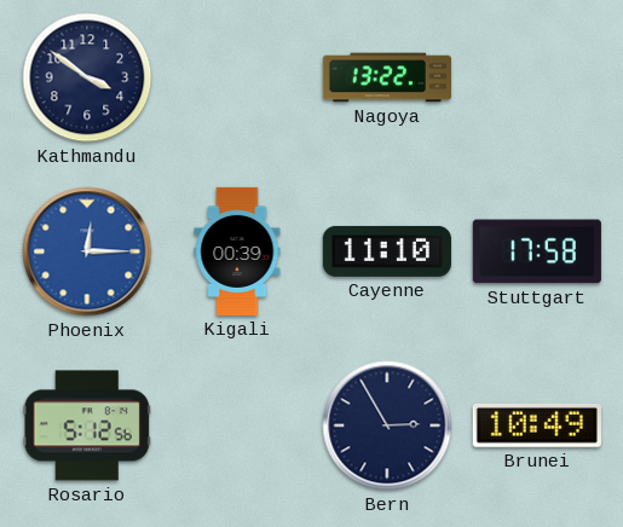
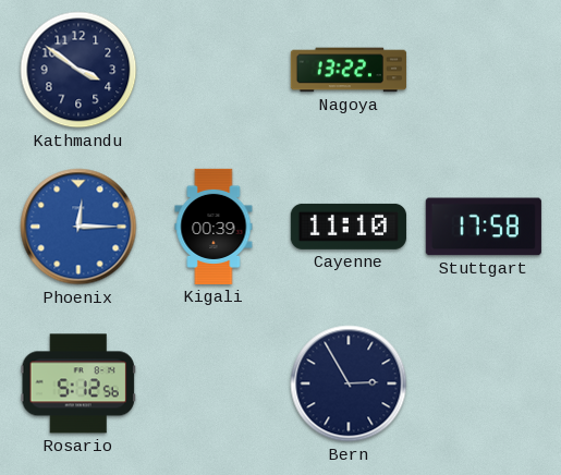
Brunei: 10:49 -> none
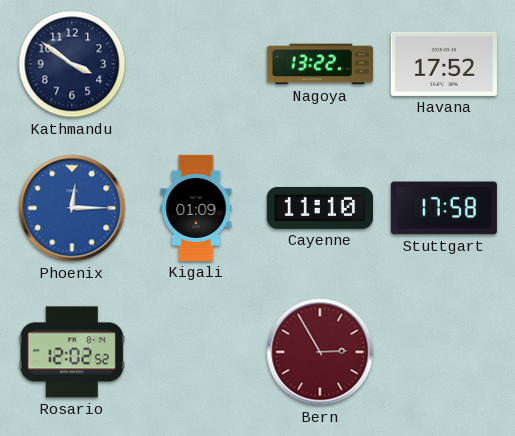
Havana: none -> 17:52
Kigali: 00:39 -> 01:09
Rosario: 5:12 -> 12:02
Bern dial: navy -> burgundy
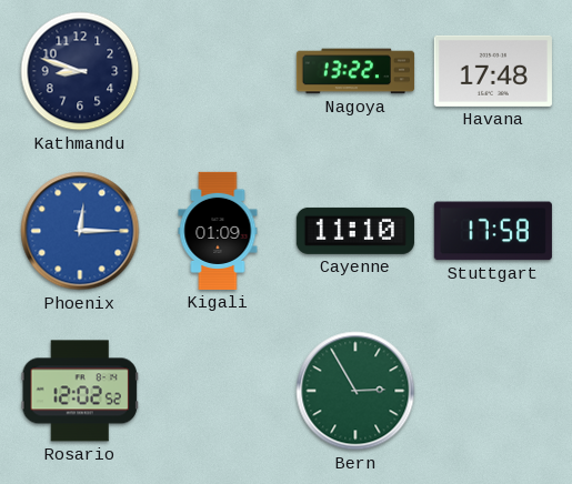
Kathmandu: 3:51 -> 8:48
Havana: 17:52 -> 17:48
Bern dial: burgundy -> green
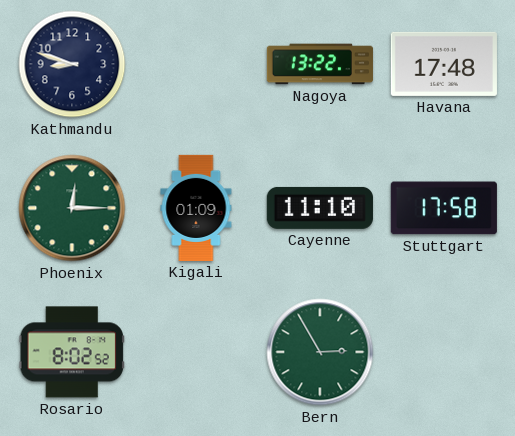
Phoenix dial: blue -> green
Rosario: 12:02 -> 8:02
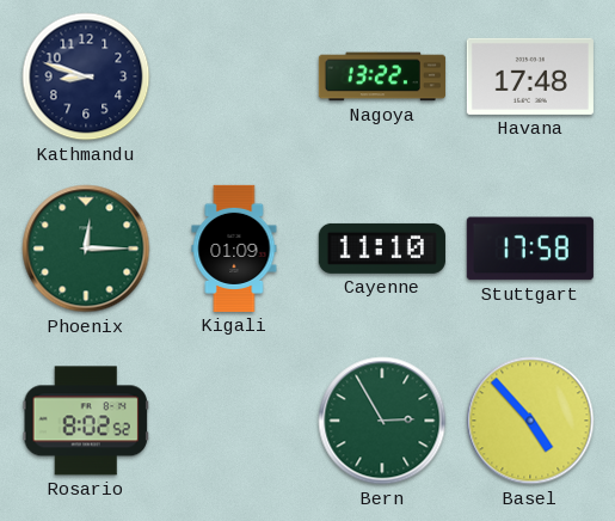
Basel: none -> 4:53
